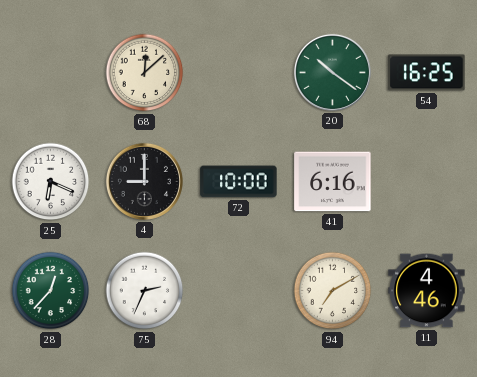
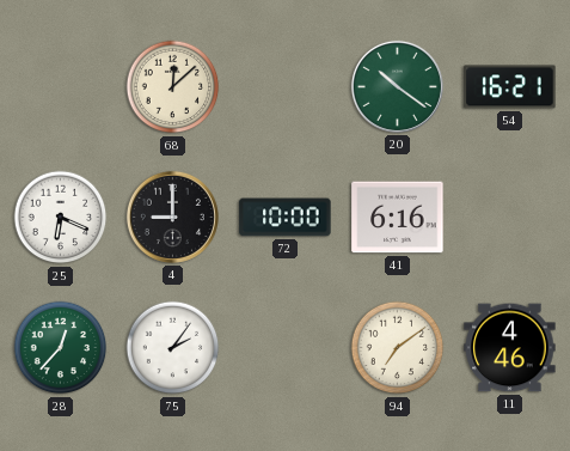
54: 16:25 -> 16:21
75: 2:34 -> 2:06
94: 7:10 -> 7:09
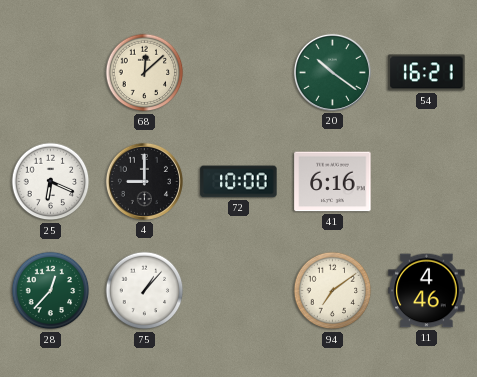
75: 2:06 -> 1:07
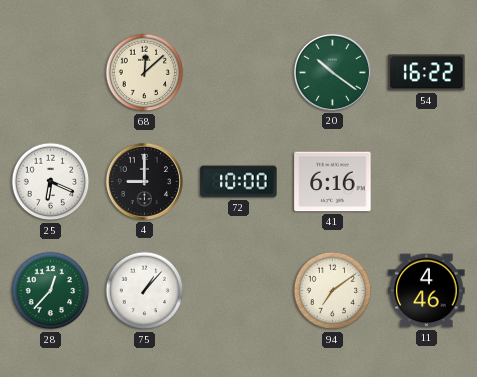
54: 16:21 -> 16:22
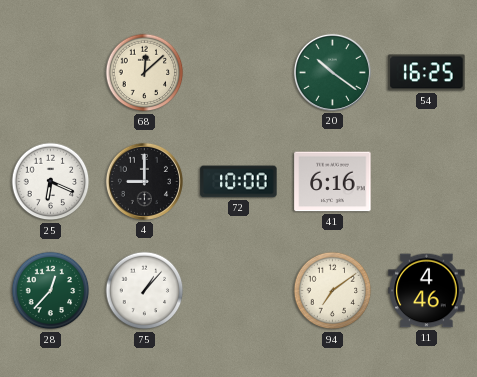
54: 16:22 -> 16:25
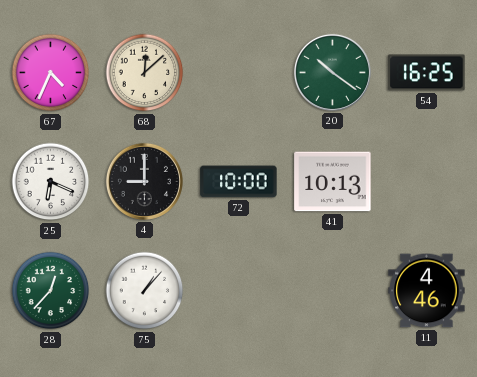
67: none -> 4:34
41: 6:16 -> 10:13
94: 7:09 -> none
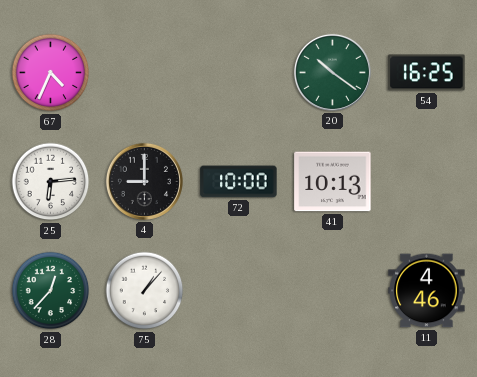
68: 12:08 -> none
25: 6:19 -> 6:14
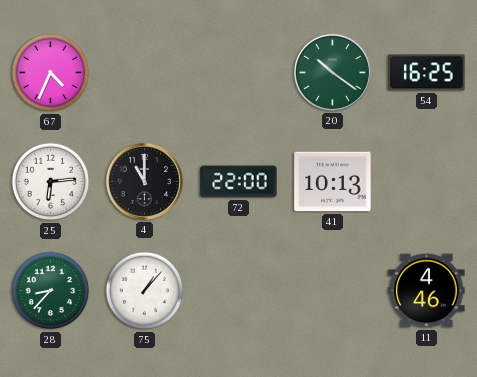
4: 9:00 -> 11:00
72: 10:00 -> 22:00
28: 12:37 -> 8:37
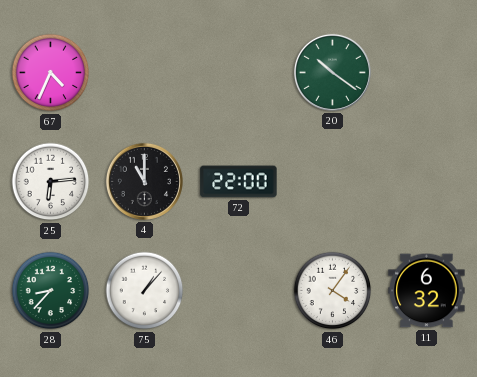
54: 16:25 -> none
41: 10:13 -> none
46: none -> 4:06
11: 4:46 -> 6:32
